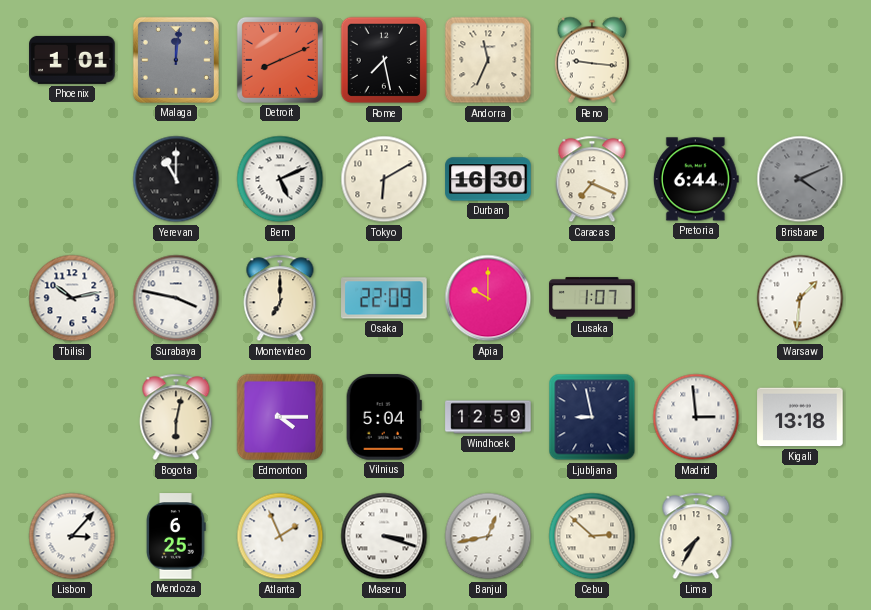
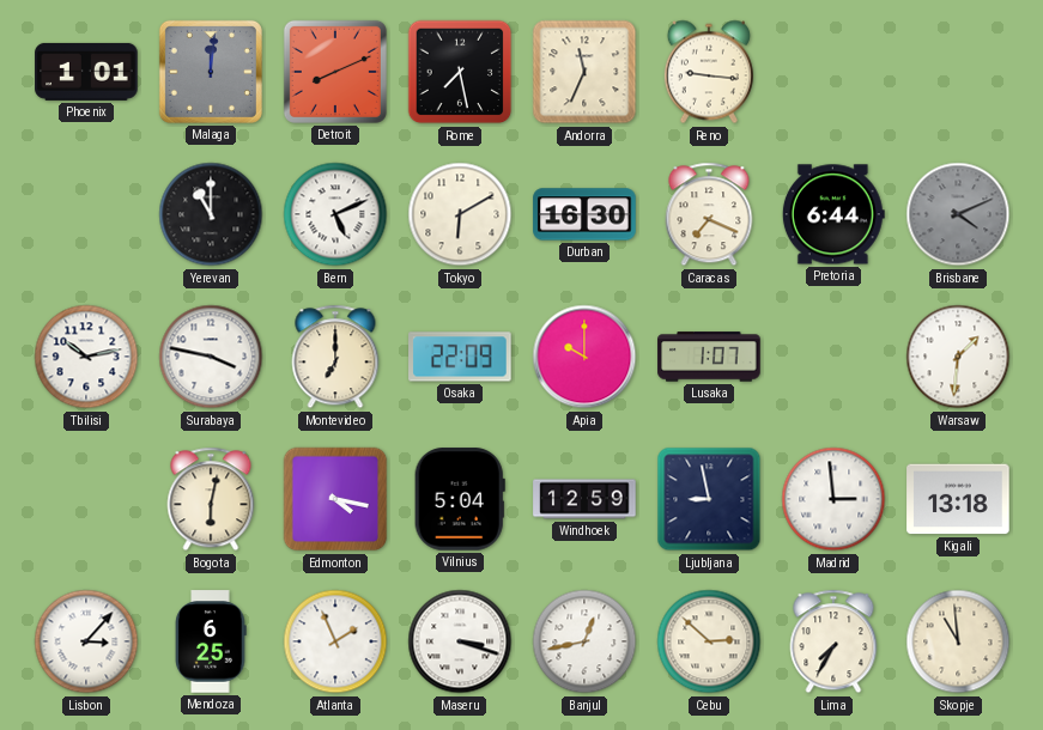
Edmonton: 4:15 -> 4:17
Skopje: none -> 10:59
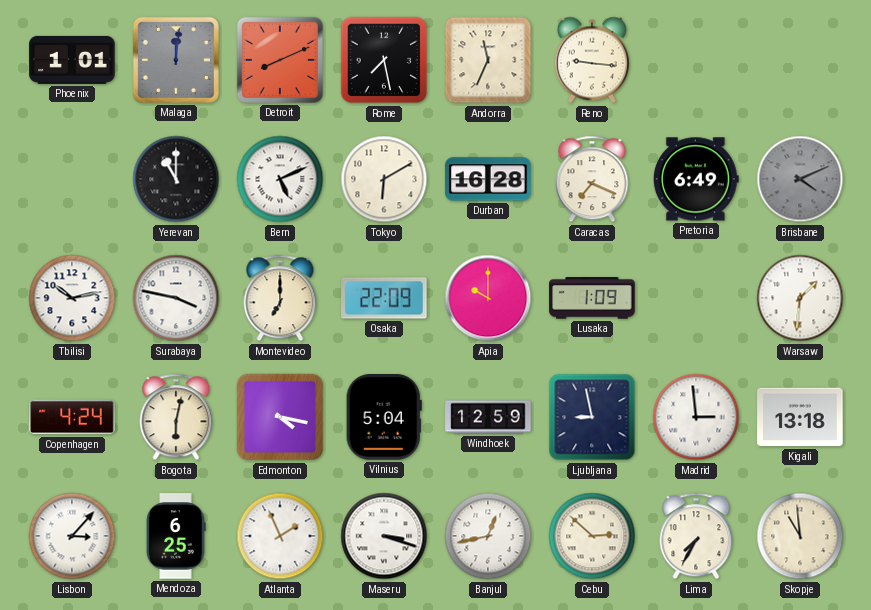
Durban: 16:30 -> 16:28
Pretoria: 6:44 -> 6:49
Lusaka: 1:07 -> 1:09
Copenhagen: none -> 4:24
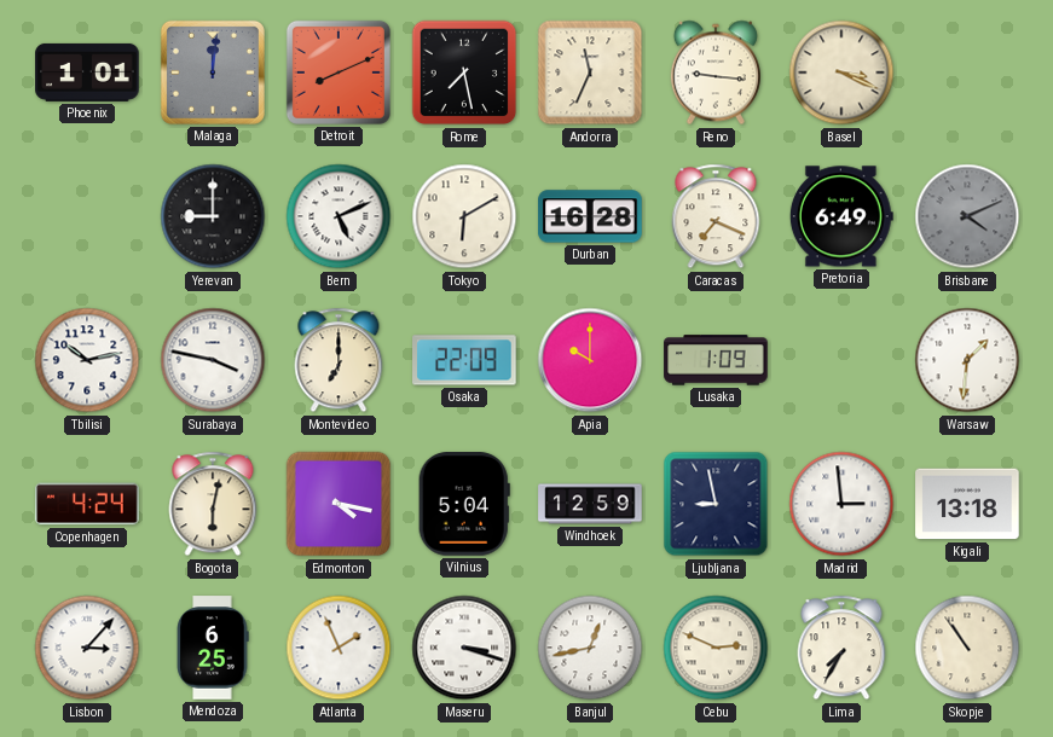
Basel: none -> 3:19
Yerevan: 11:00 -> 9:00
Cebu: 2:52 -> 2:49
Skopje: 10:59 -> 10:54
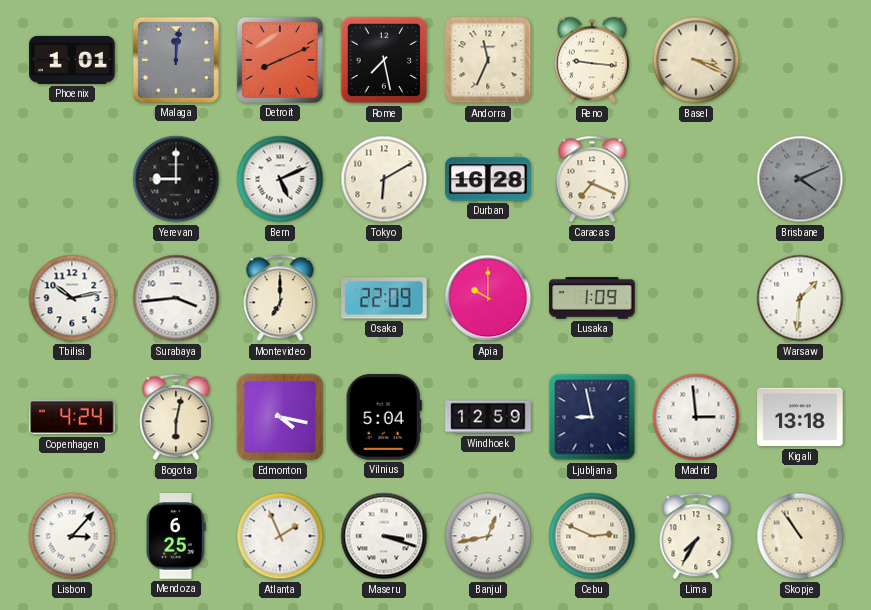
Pretoria: 6:49 -> none
Surabaya: 3:47 -> 3:44
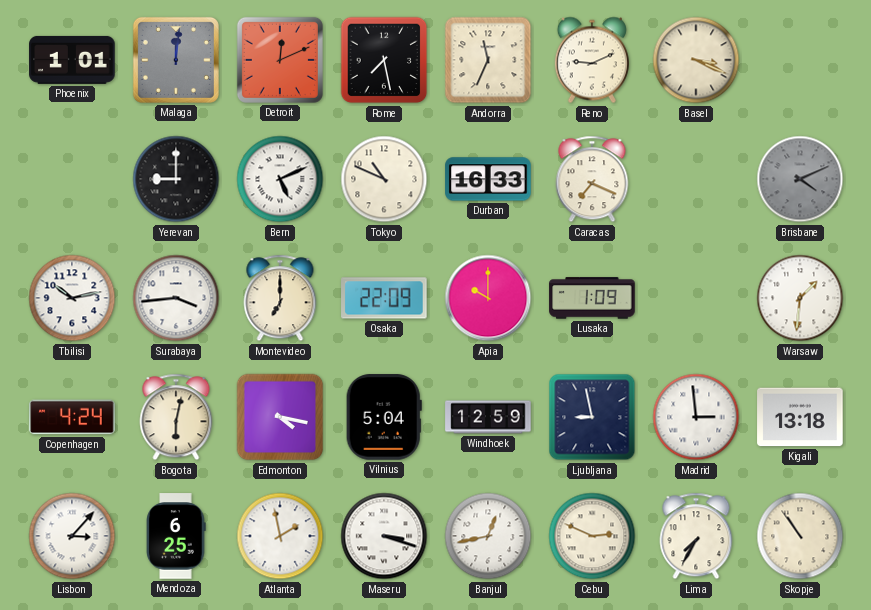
Detroit: 8:11 -> 12:11
Reno: 9:16 -> 9:11
Tokyo: 6:10 -> 10:49
Durban: 16:28 -> 16:33
Atlanta: 1:56 -> 1:58
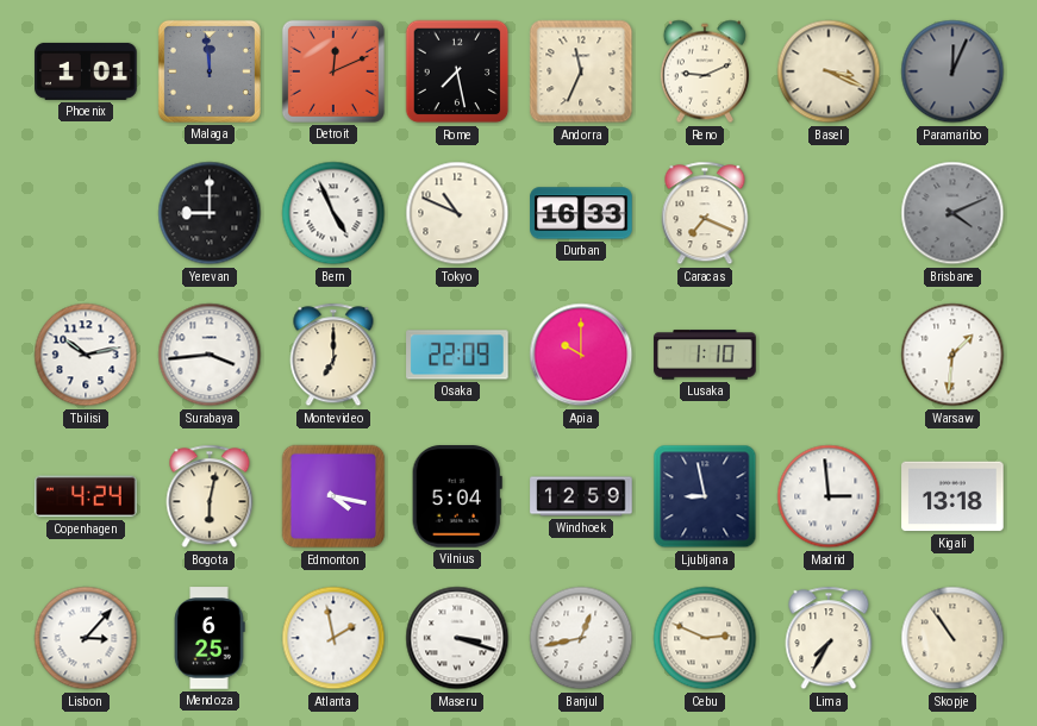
Malaga: 12:01 -> 11:59
Paramaribo: none -> 12:04
Bern: 5:11 -> 4:56
Lusaka: 1:09 -> 1:10
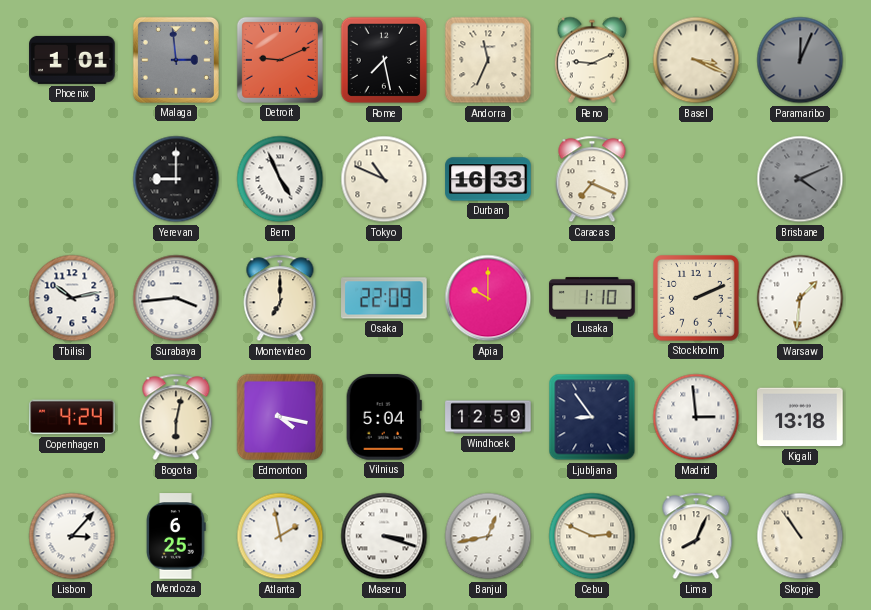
Malaga: 11:59 -> 2:59
Detroit: 12:11 -> 9:11
Stockholm: none -> 2:11
Ljubljana: 8:58 -> 8:54
Lima: 7:35 -> 8:04
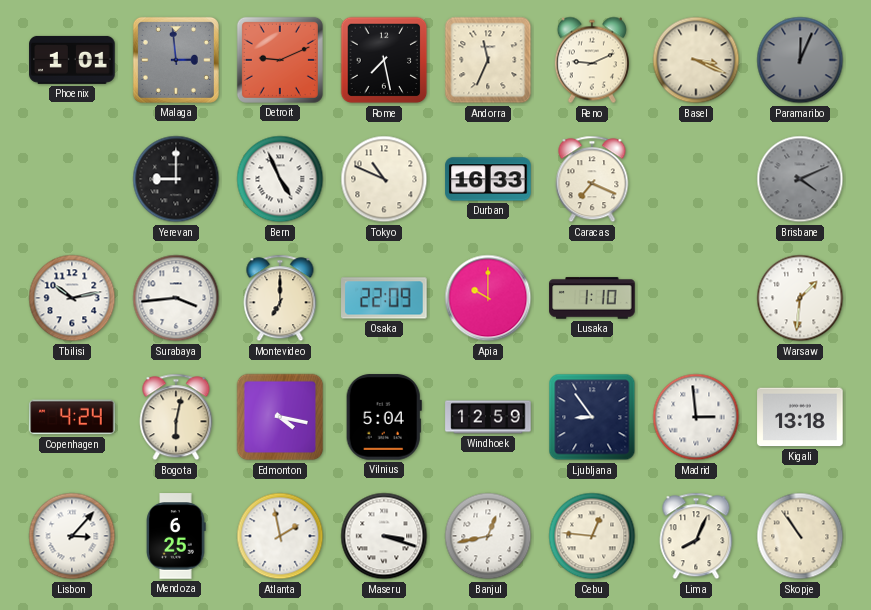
Stockholm: 2:11 -> none
Cebu: 2:49 -> 12:46
